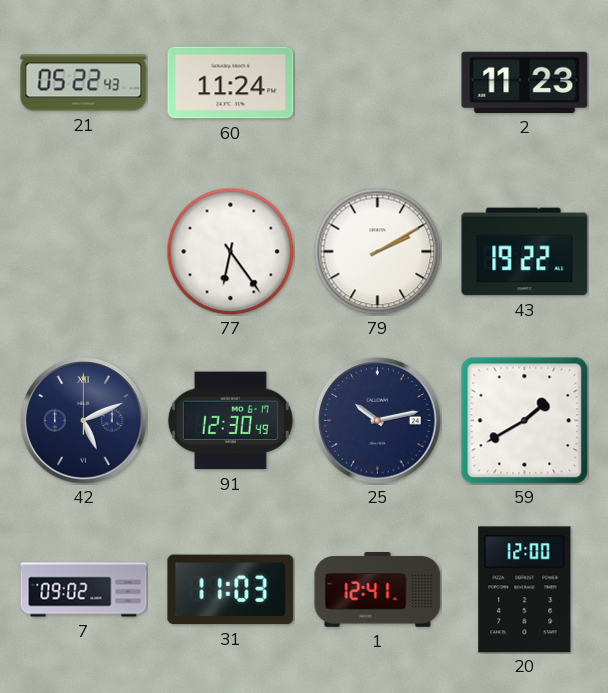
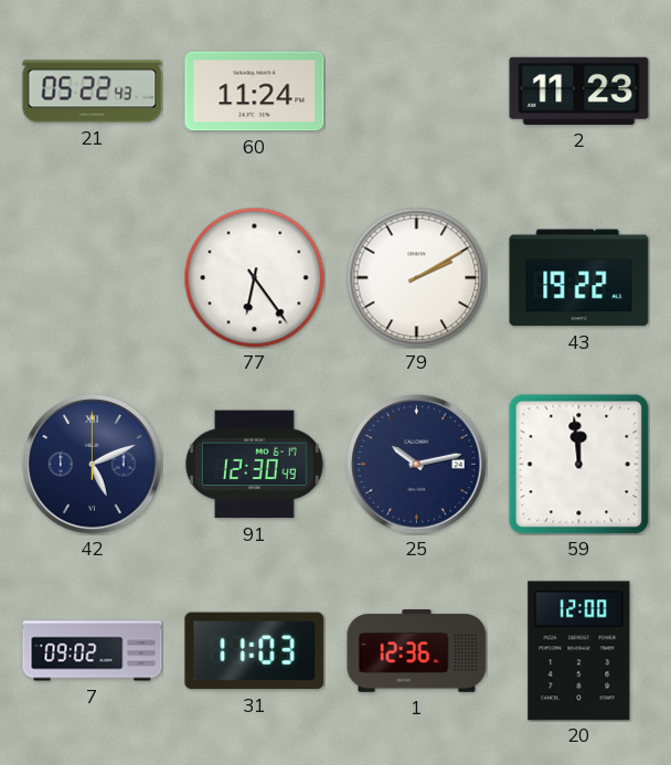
59: 1:40 -> 11:59
1: 12:41 -> 12:36
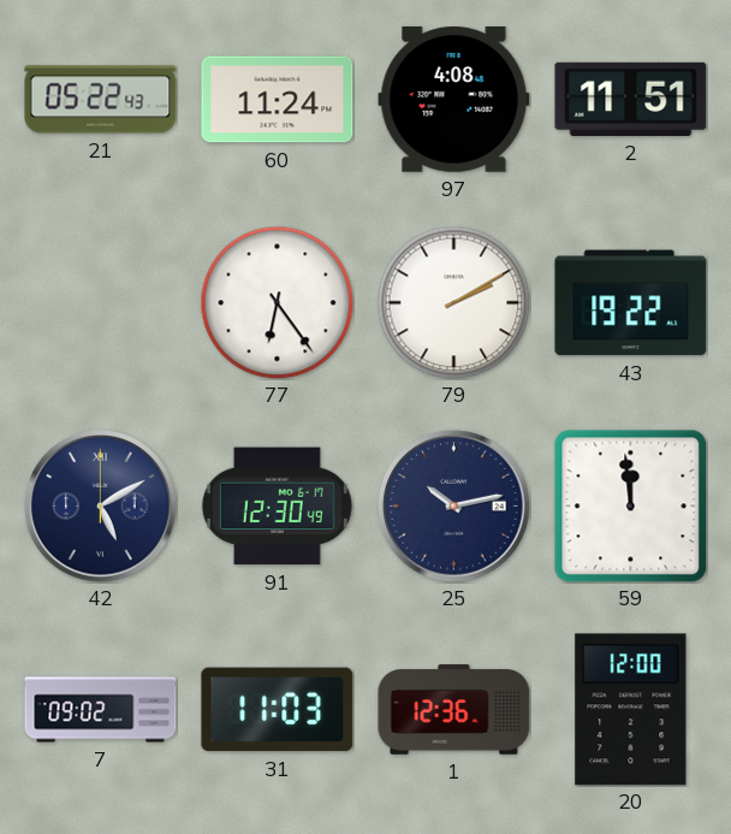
97: none -> 4:08
2: 11:23 -> 11:51
42: 5:11 -> 5:10
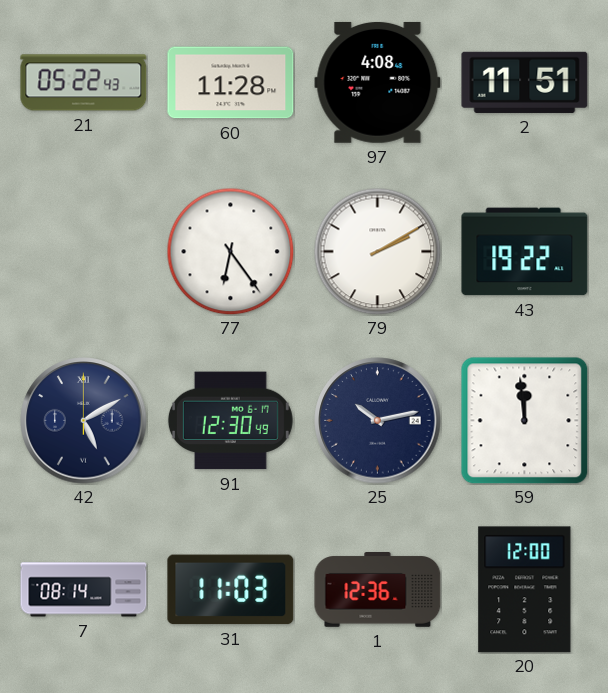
60: 11:24 -> 11:28
7: 09:02 -> 08:14
